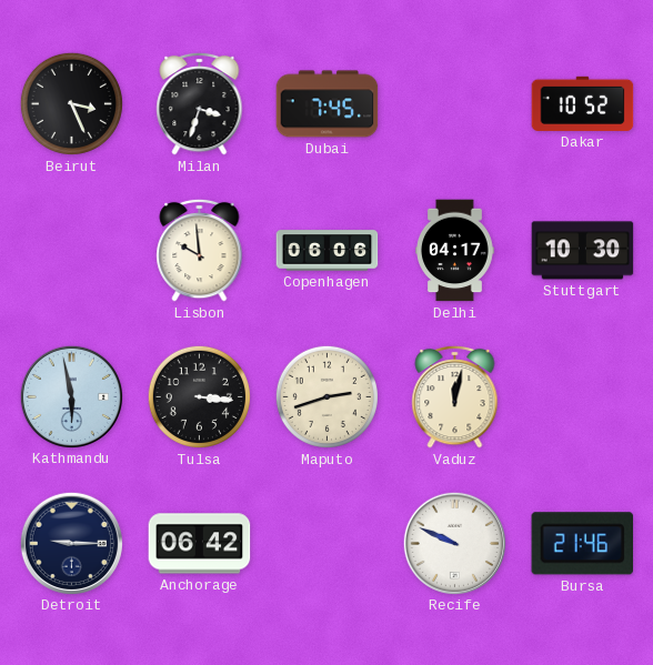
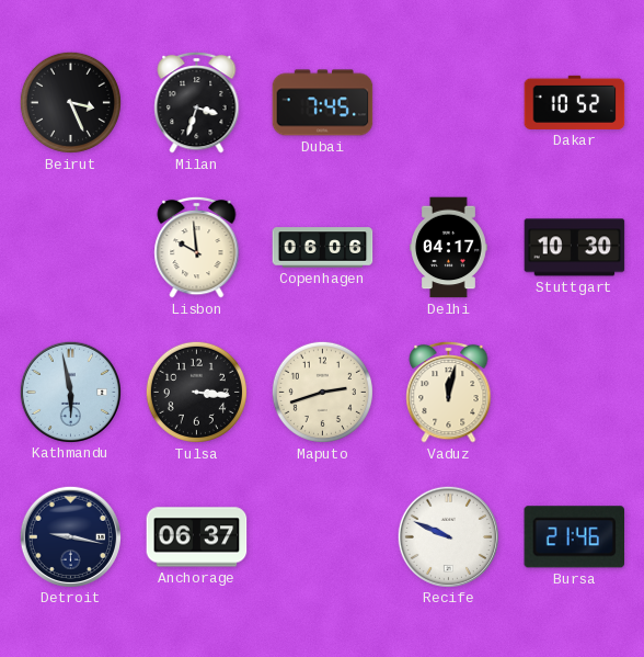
Detroit: 9:15 -> 9:17
Anchorage: 06:42 -> 06:37
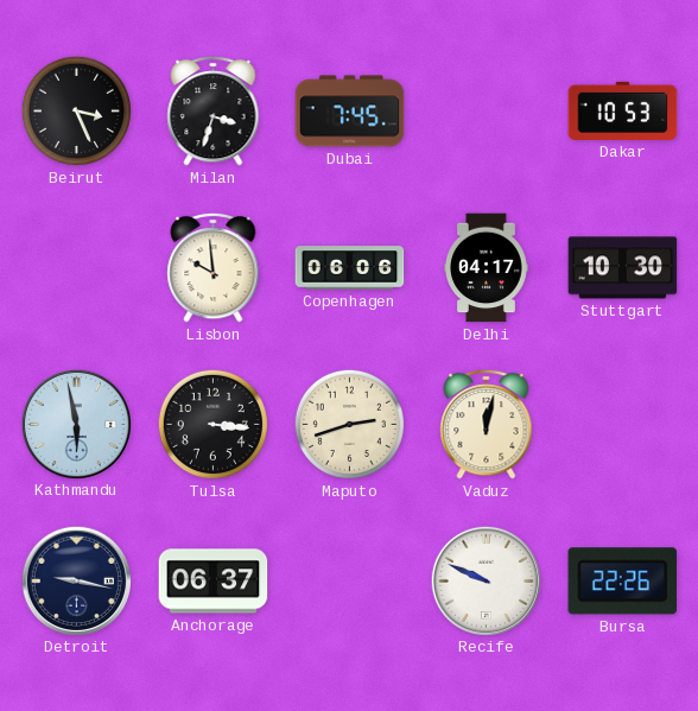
Dakar: 10:52 -> 10:53
Bursa: 21:46 -> 22:26
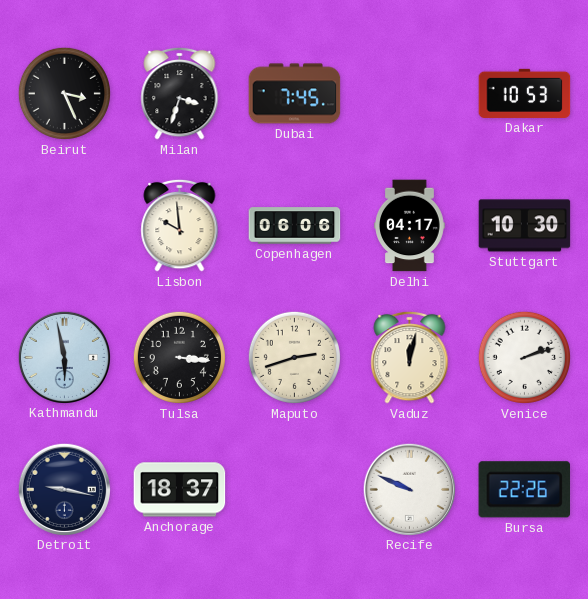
Venice: none -> 2:12
Anchorage: 06:37 -> 18:37
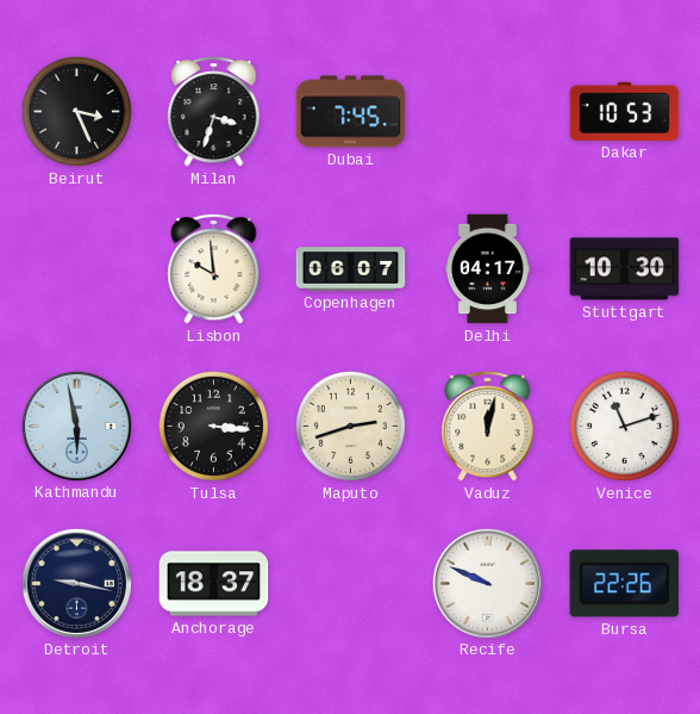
Copenhagen: 06:06 -> 06:07
Venice: 2:12 -> 11:12
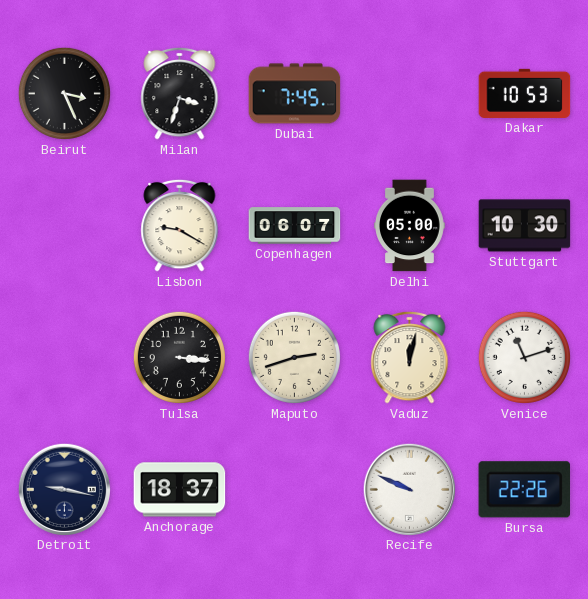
Lisbon: 9:59 -> 9:20
Delhi: 04:17 -> 05:00
Kathmandu: 5:58 -> none
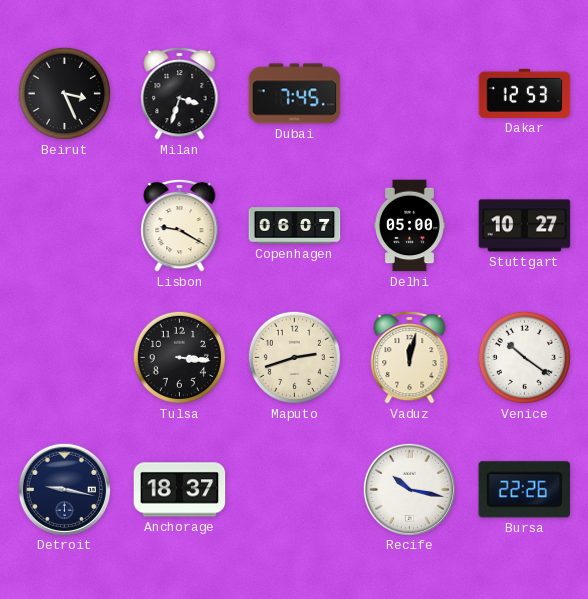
Dakar: 10:53 -> 12:53
Stuttgart: 10:30 -> 10:27
Venice: 11:12 -> 10:21
Recife: 9:49 -> 10:17
